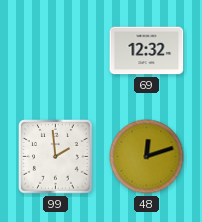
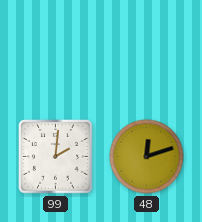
69: 12:32 -> none
99: 1:59 -> 2:01
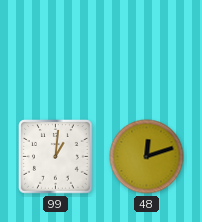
99: 2:01 -> 1:01
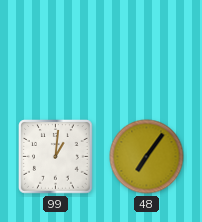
48: 12:12 -> 7:06
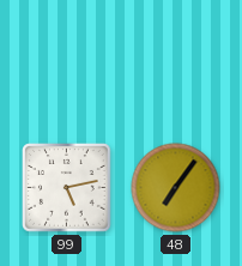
99: 1:01 -> 5:13
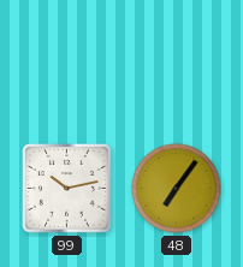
99: 5:13 -> 10:13
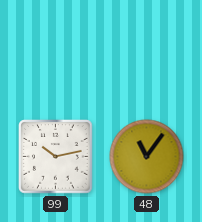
48: 7:06 -> 11:06
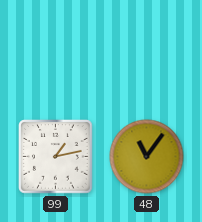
99: 10:13 -> 1:13
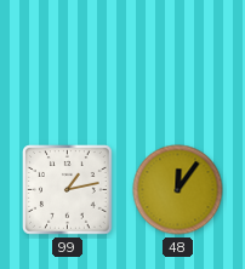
48: 11:06 -> 12:06
